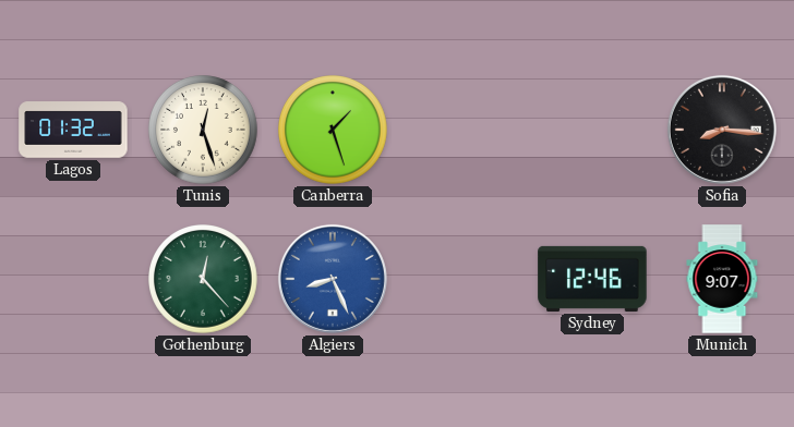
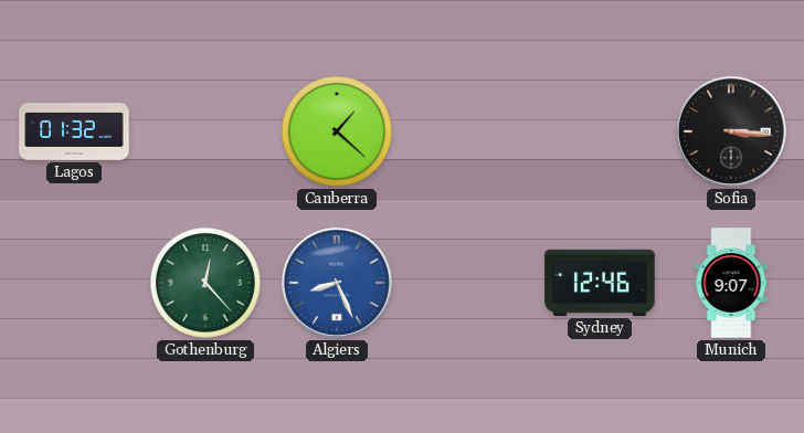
Tunis: 12:27 -> none
Canberra: 1:27 -> 1:22
Sofia: 8:16 -> 3:16
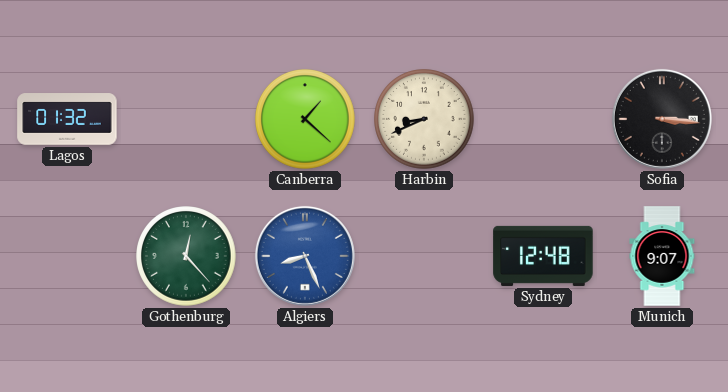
Harbin: none -> 8:41
Sydney: 12:46 -> 12:48
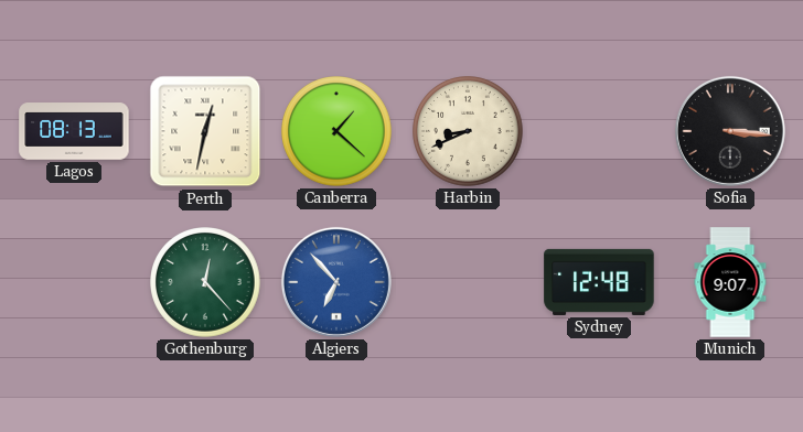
Lagos: 01:32 -> 08:13
Perth: none -> 12:32
Algiers: 8:26 -> 6:53
